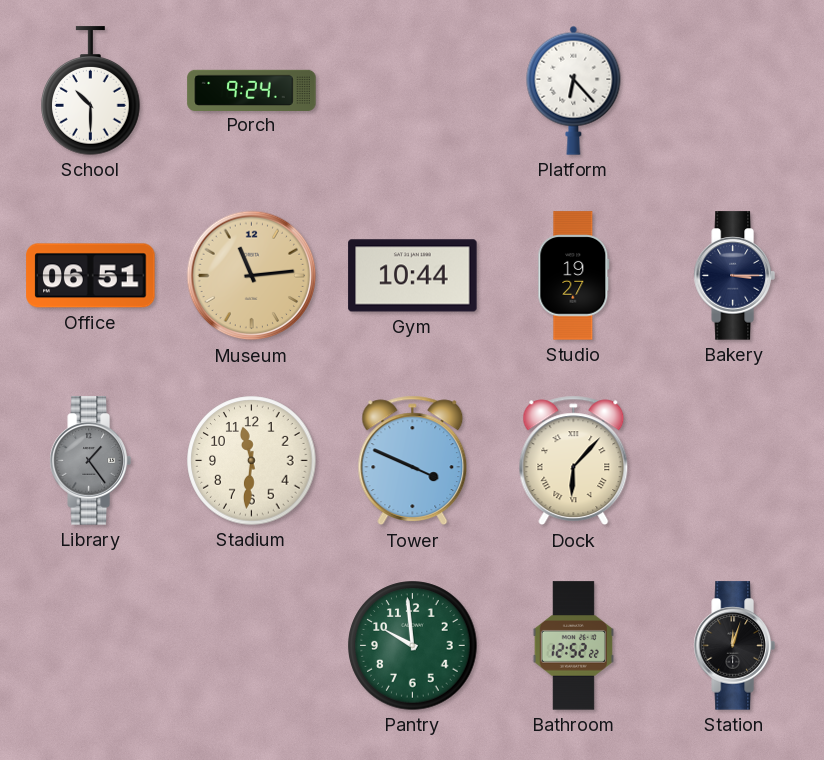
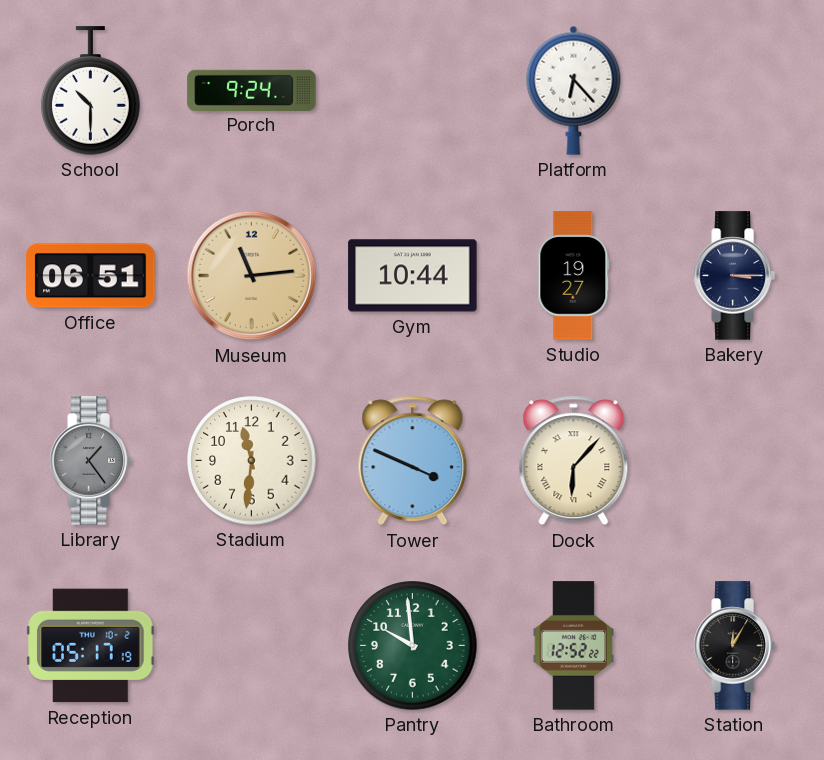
Reception: none -> 05:17
Station: 12:03 -> 12:05
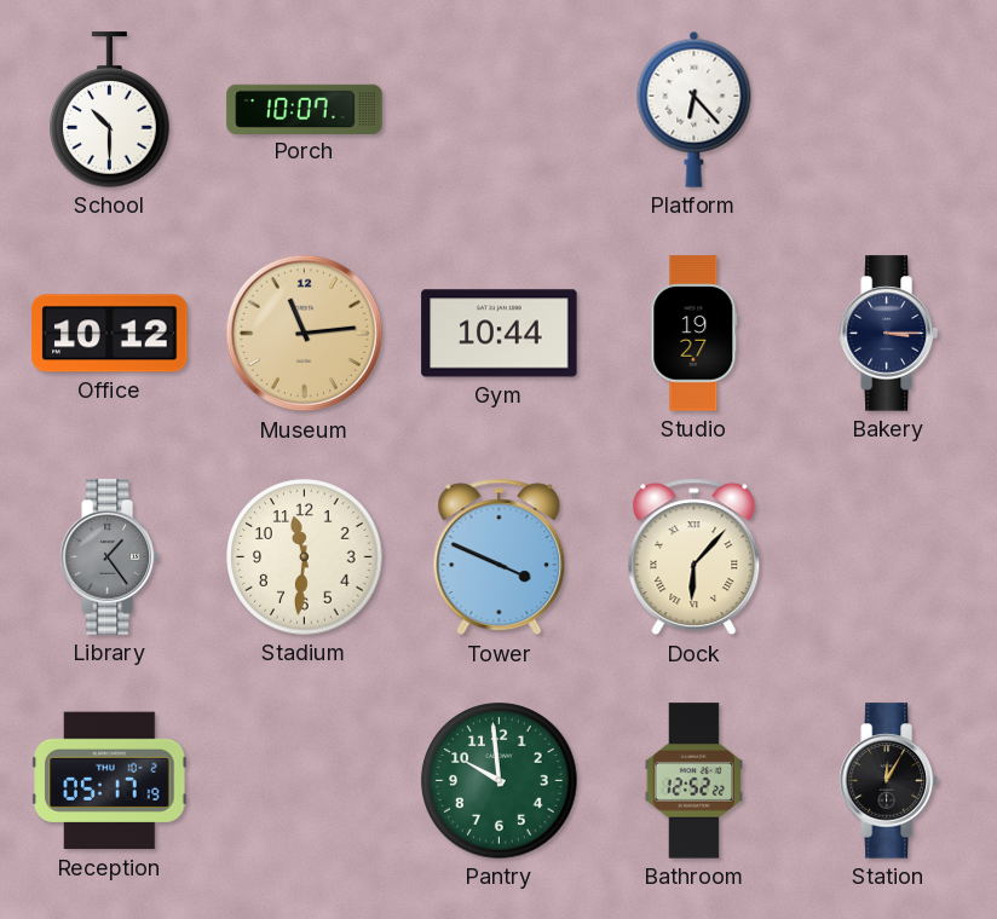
Porch: 9:24 -> 10:07
Office: 06:51 -> 10:12
